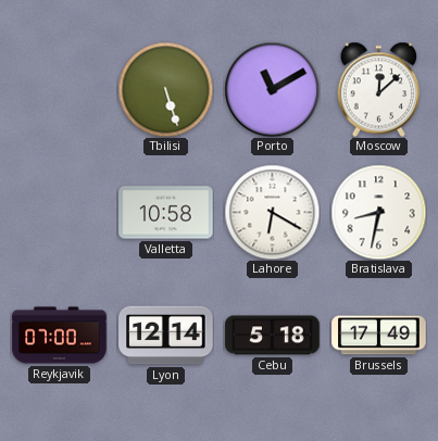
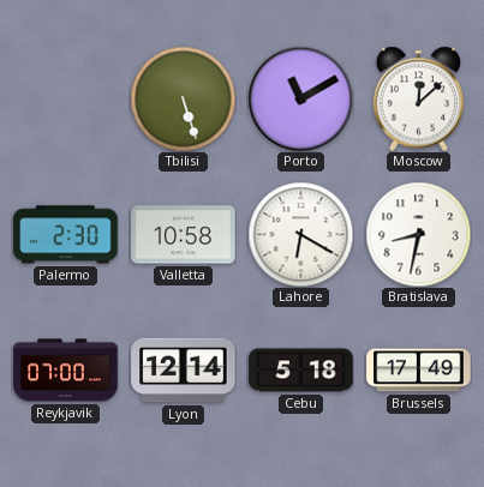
Palermo: none -> 2:30
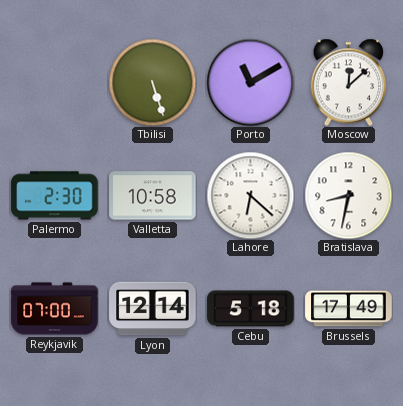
Lahore: 6:20 -> 6:22
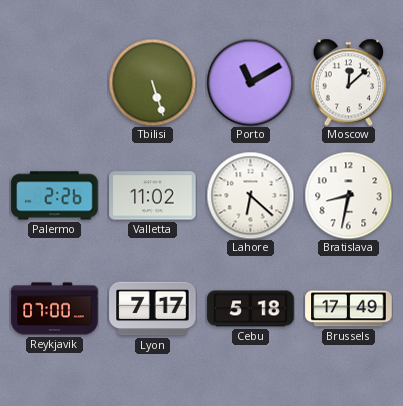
Palermo: 2:30 -> 2:26
Valletta: 10:58 -> 11:02
Lyon: 12:14 -> 7:17
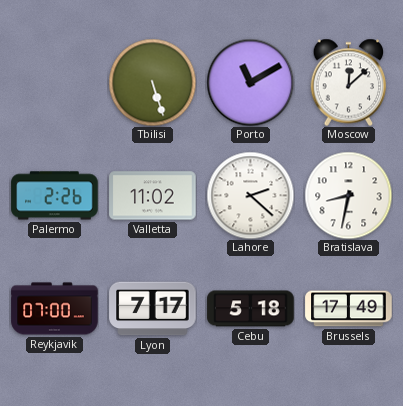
Lahore: 6:22 -> 2:22
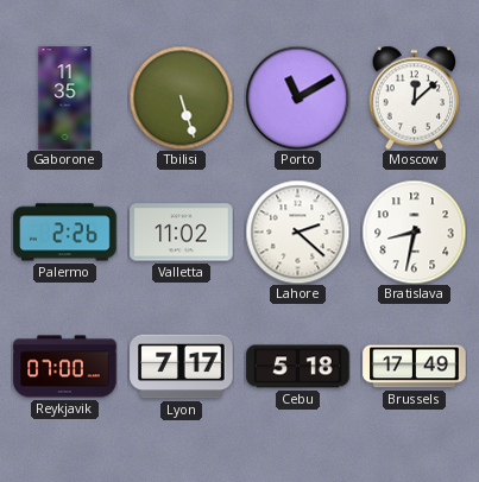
Gaborone: none -> 11:35
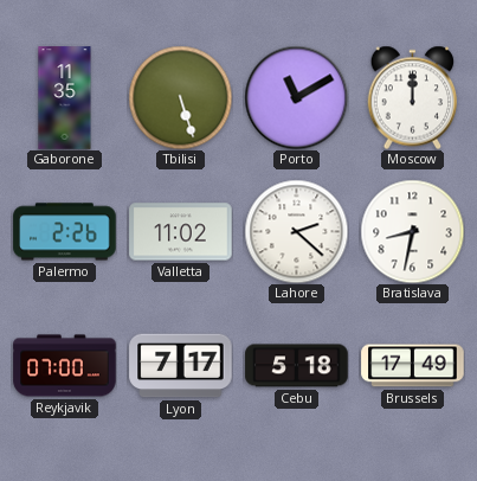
Moscow: 12:08 -> 12:00
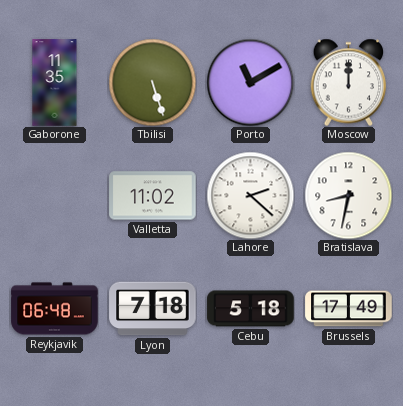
Palermo: 2:26 -> none
Reykjavik: 07:00 -> 06:48
Lyon: 7:17 -> 7:18
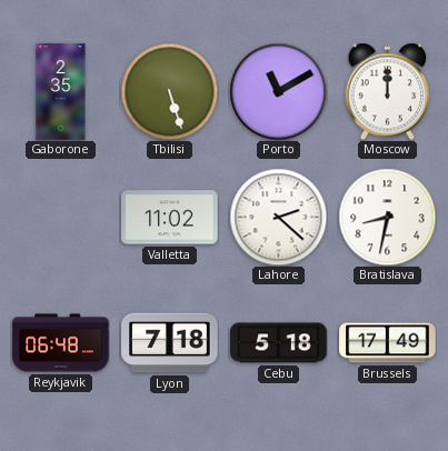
Gaborone: 11:35 -> 2:35
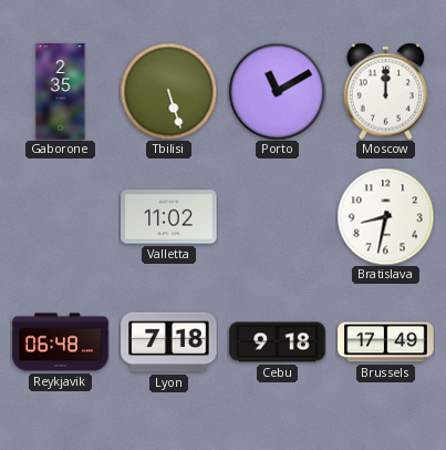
Lahore: 2:22 -> none
Cebu: 5:18 -> 9:18
